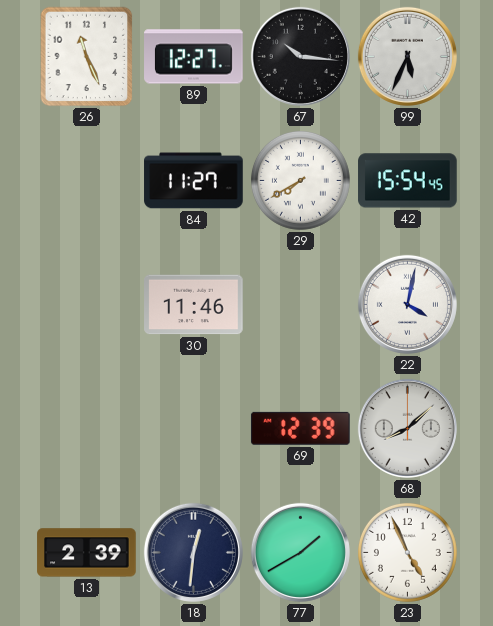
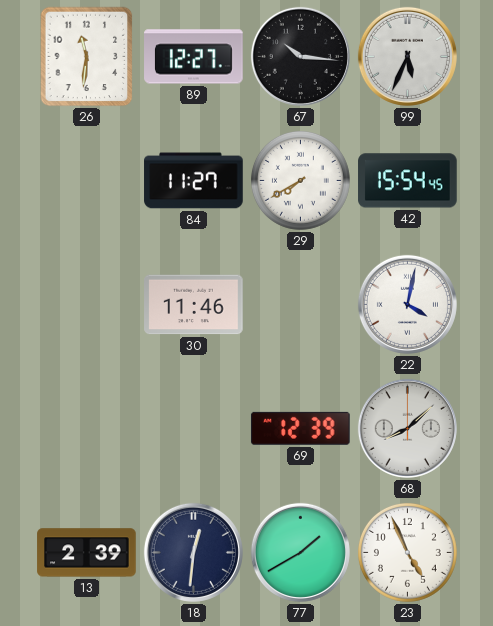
26: 11:26 -> 11:31
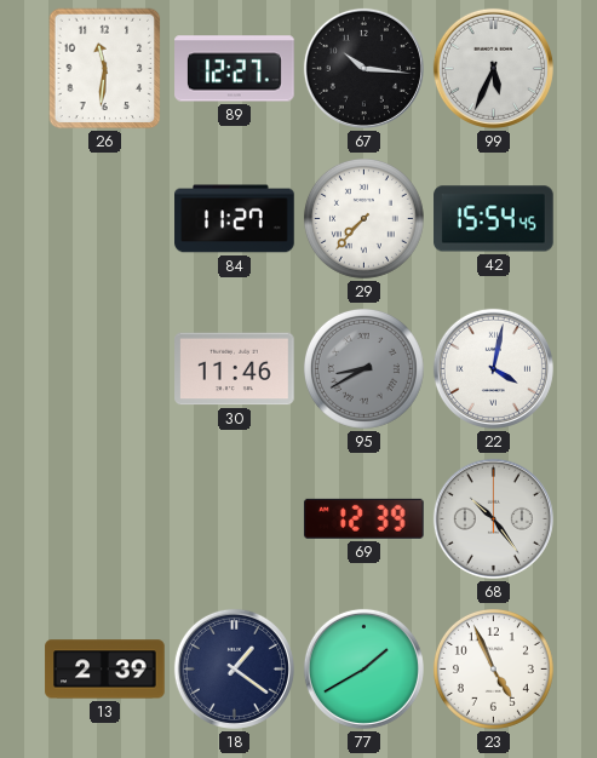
29: 7:40 -> 7:37
95: none -> 8:40
68: 8:08 -> 10:24
18: 12:31 -> 1:21
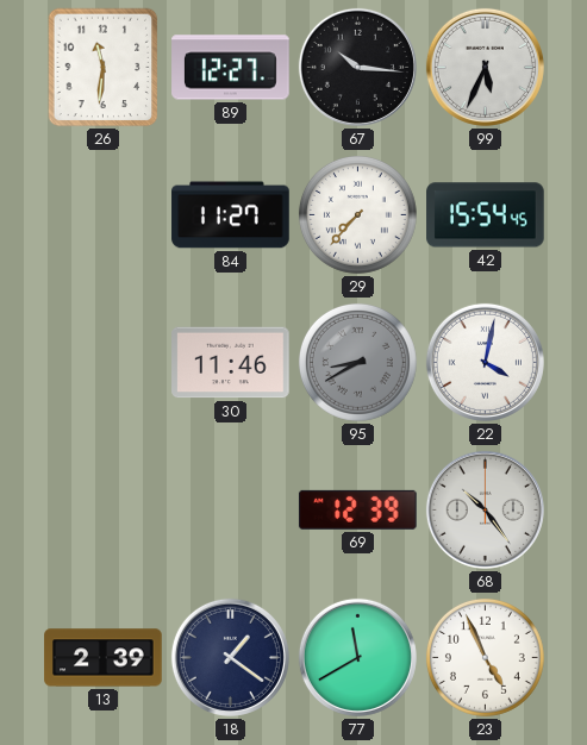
77: 1:40 -> 11:40
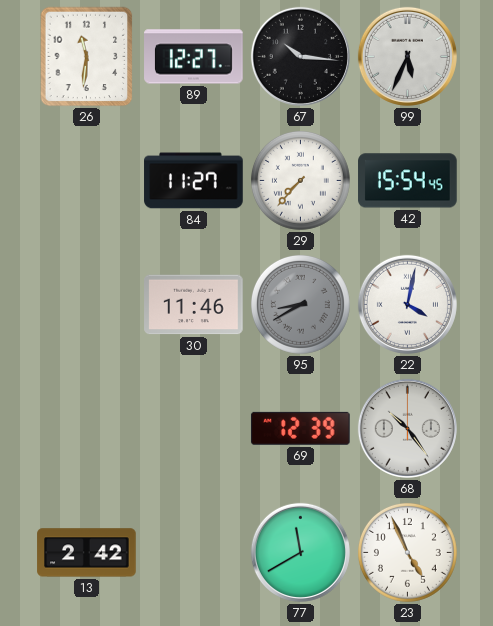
13: 2:39 -> 2:42
18: 1:21 -> none
